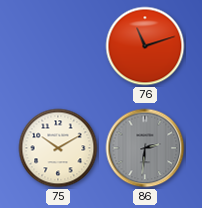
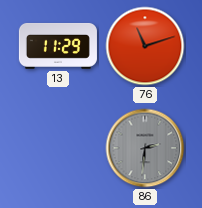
13: none -> 11:29
75: 10:10 -> none
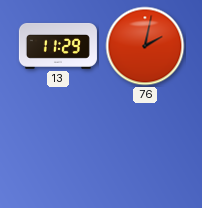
76: 11:12 -> 2:02
86: 2:31 -> none
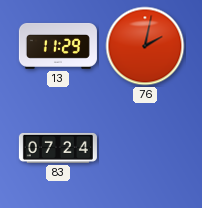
83: none -> 07:24
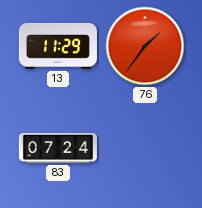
76: 2:02 -> 1:36
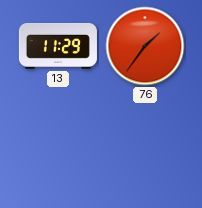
83: 07:24 -> none
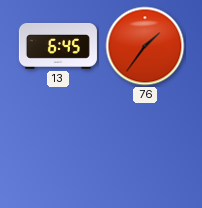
13: 11:29 -> 6:45
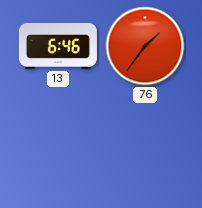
13: 6:45 -> 6:46
